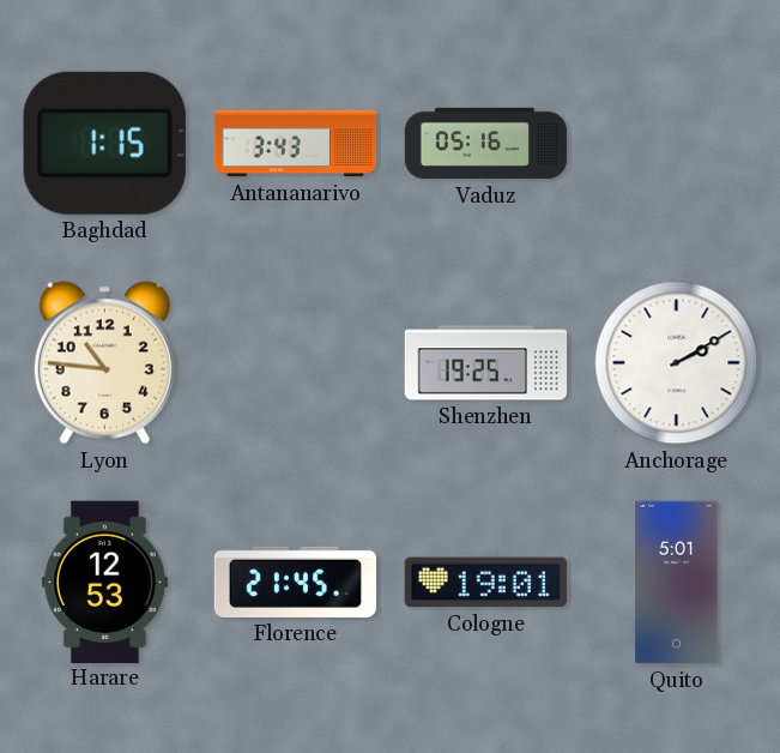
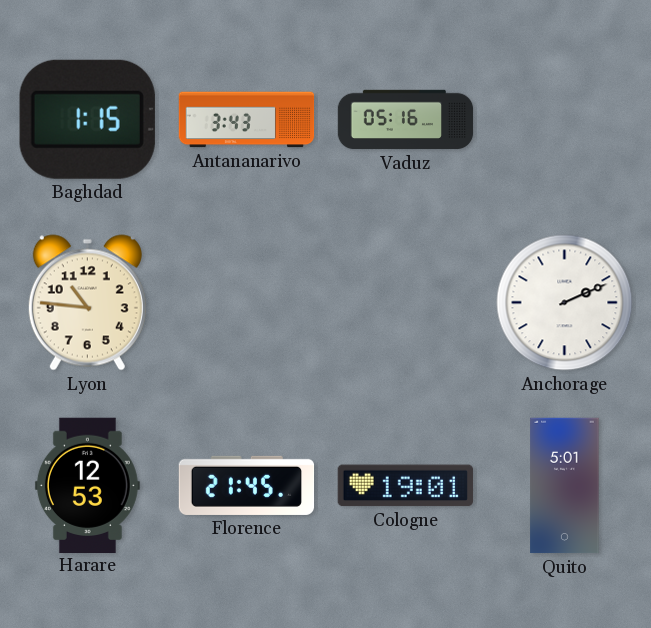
Shenzhen: 19:25 -> none
Anchorage: 2:10 -> 2:11
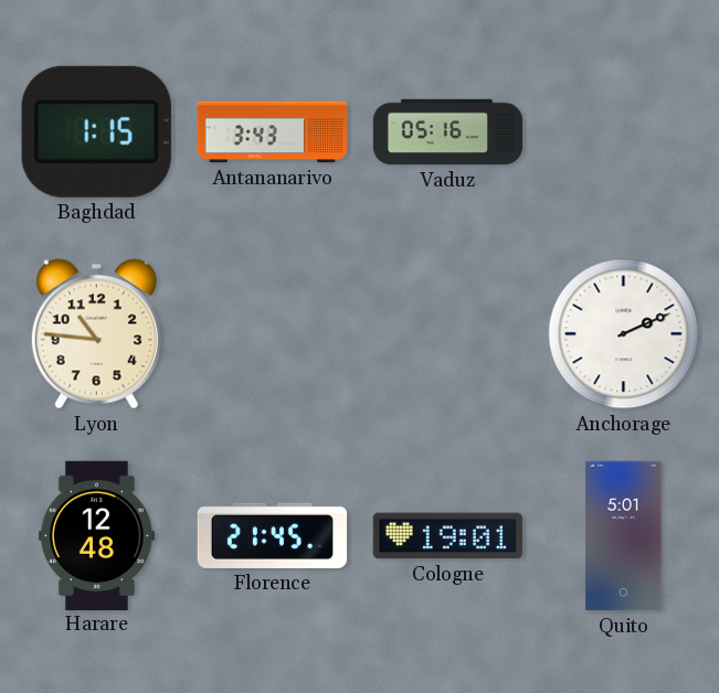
Harare: 12:53 -> 12:48
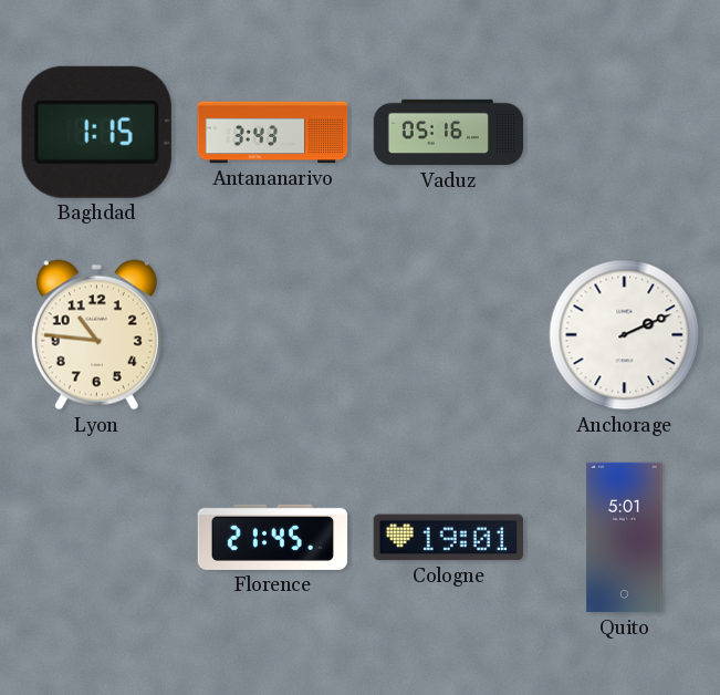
Harare: 12:48 -> none
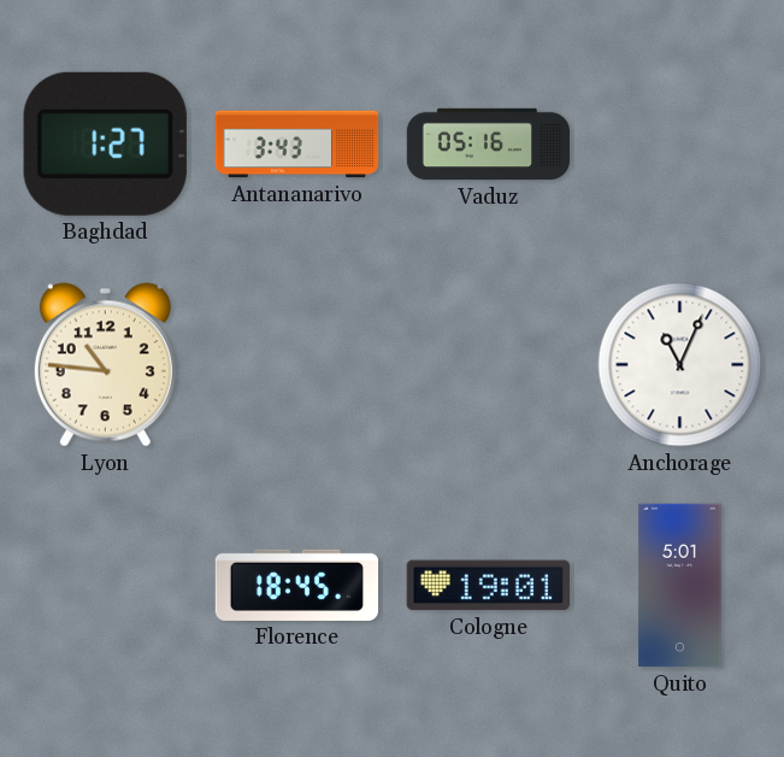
Baghdad: 1:15 -> 1:27
Anchorage: 2:11 -> 11:04
Florence: 21:45 -> 18:45
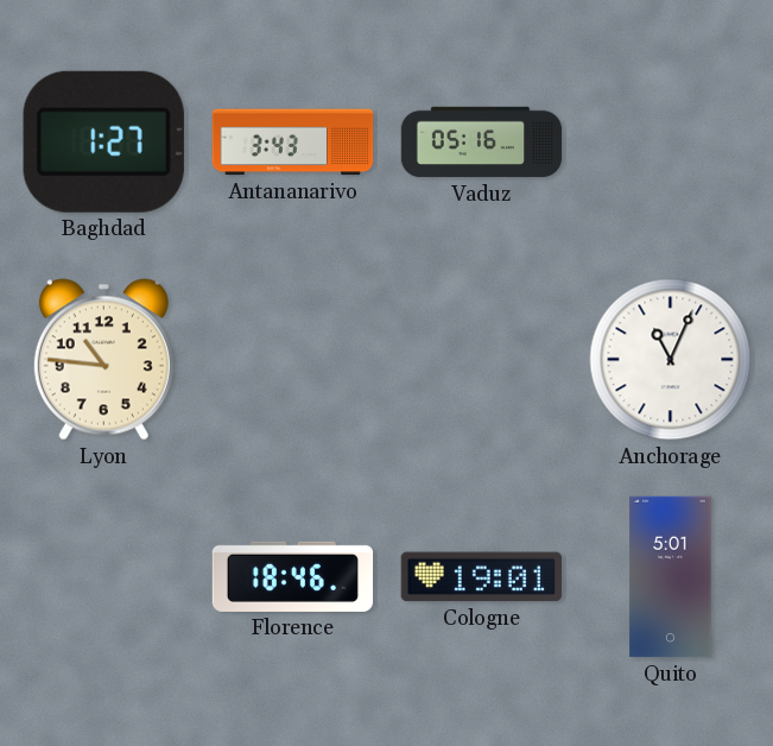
Florence: 18:45 -> 18:46
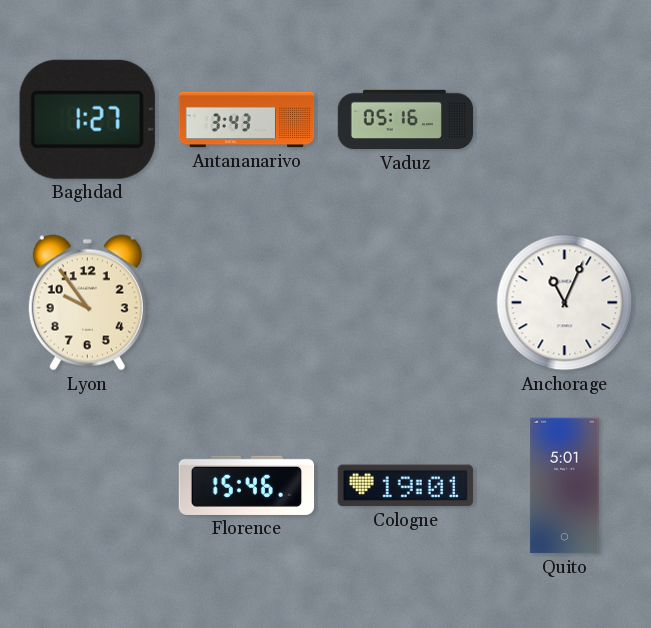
Lyon: 10:46 -> 9:54
Florence: 18:46 -> 15:46
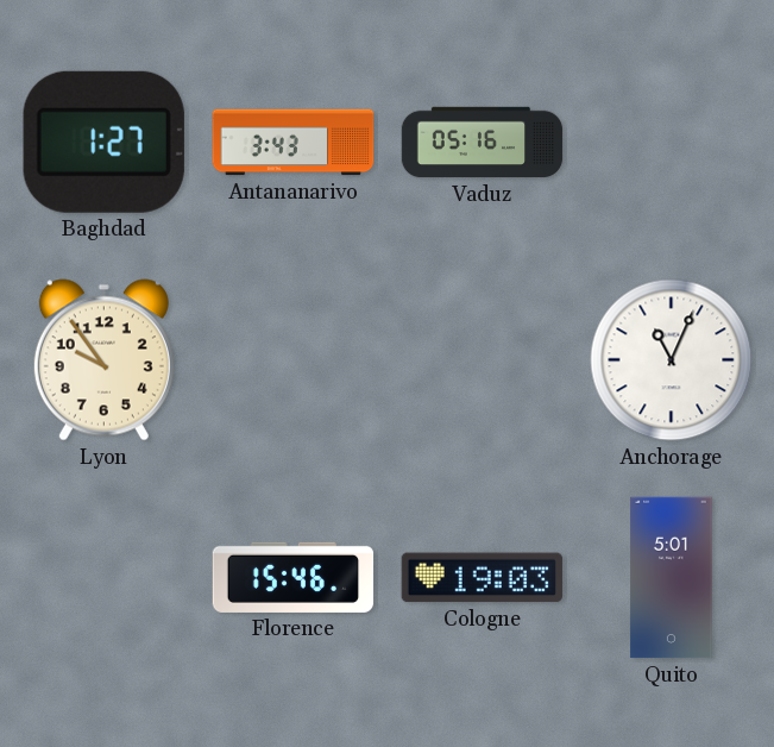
Cologne: 19:01 -> 19:03
